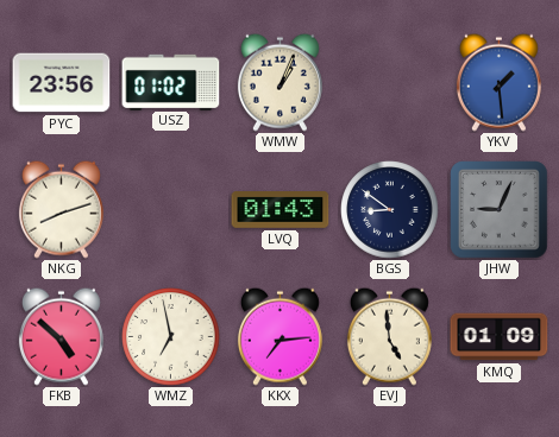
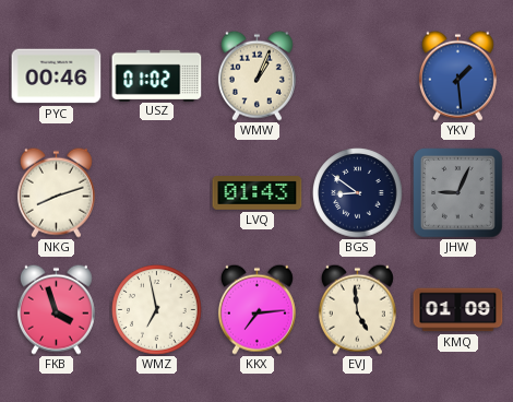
PYC: 23:56 -> 00:46
FKB: 4:52 -> 3:57
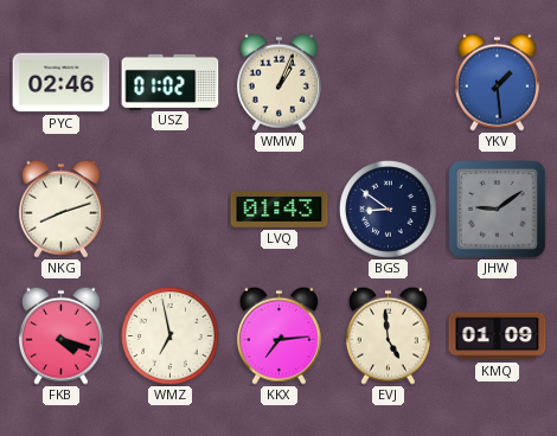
PYC: 00:46 -> 02:46
JHW: 9:04 -> 9:09
FKB: 3:57 -> 4:18
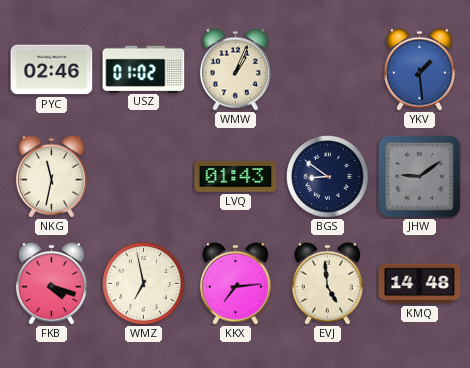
NKG: 8:12 -> 11:32
KMQ: 01:09 -> 14:48
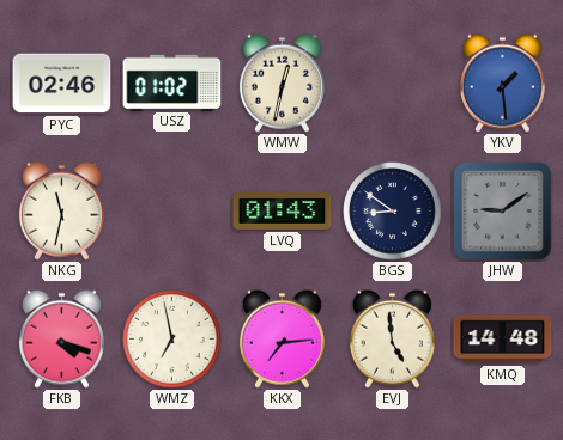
WMW: 1:04 -> 12:32
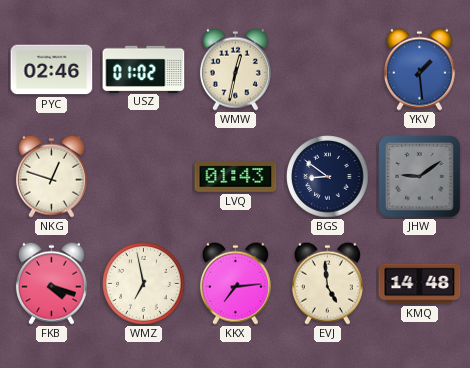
NKG: 11:32 -> 12:48
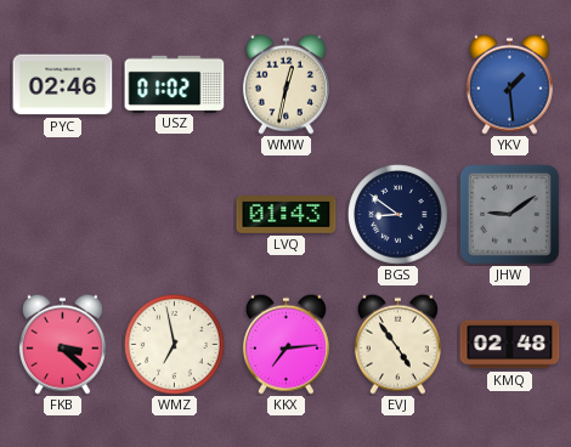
NKG: 12:48 -> none
FKB: 4:18 -> 3:22
EVJ: 4:59 -> 4:54
KMQ: 14:48 -> 02:48
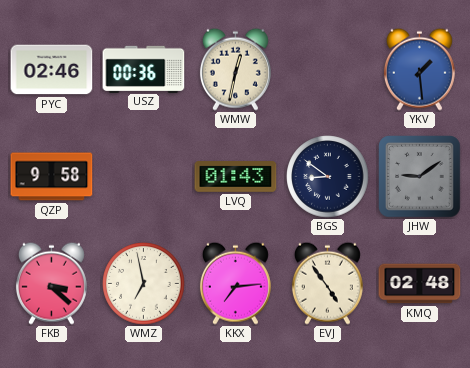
USZ: 01:02 -> 00:36
QZP: none -> 9:58
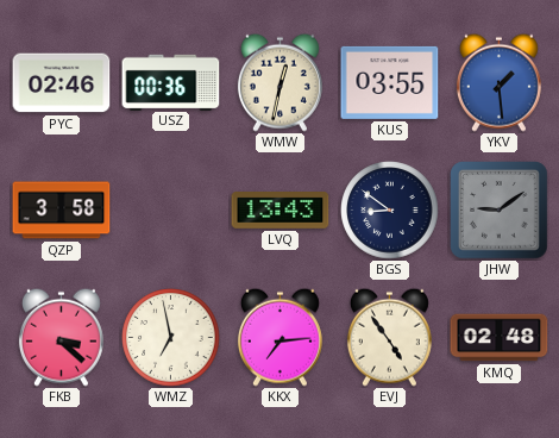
KUS: none -> 03:55
QZP: 9:58 -> 3:58
LVQ: 01:43 -> 13:43
